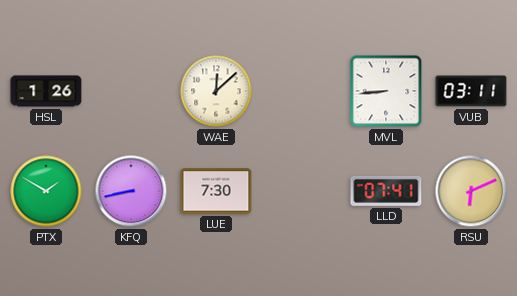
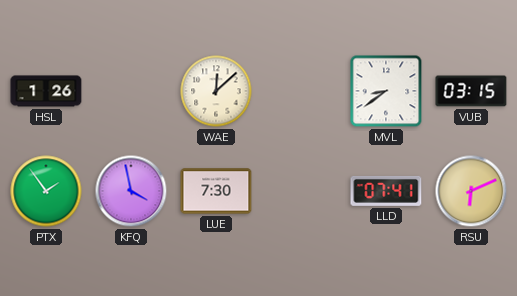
MVL: 8:44 -> 8:39
VUB: 03:11 -> 03:15
PTX: 1:50 -> 1:54
KFQ: 8:43 -> 3:58
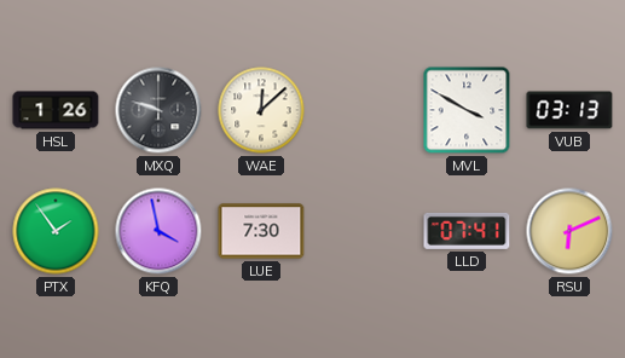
MXQ: none -> 9:48
MVL: 8:39 -> 3:50
VUB: 03:15 -> 03:13
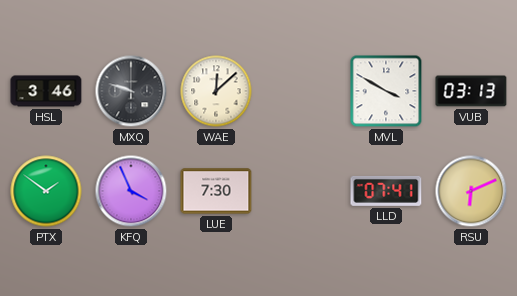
HSL: 1:26 -> 3:46
PTX: 1:54 -> 1:51
KFQ: 3:58 -> 3:56
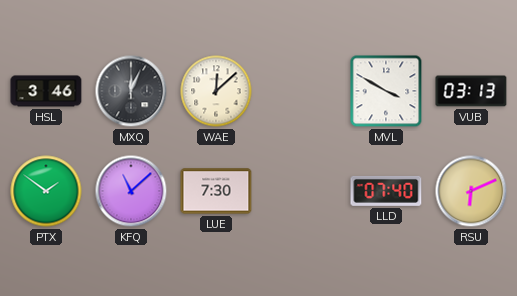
MXQ: 9:48 -> 12:04
KFQ: 3:56 -> 11:08
LLD: 07:41 -> 07:40
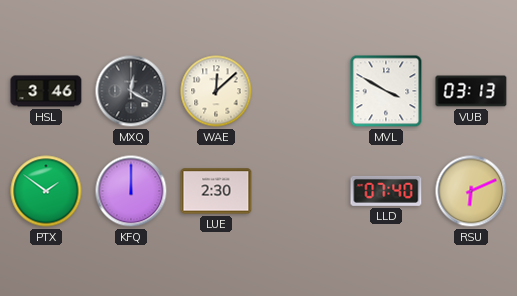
MXQ: 12:04 -> 12:20
KFQ: 11:08 -> 12:00
LUE: 7:30 -> 2:30
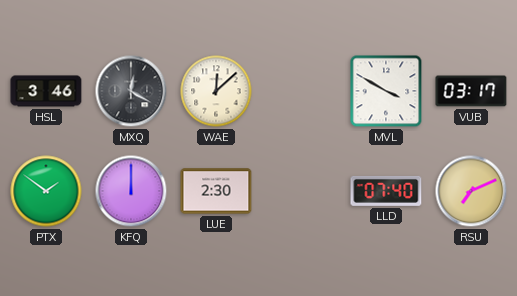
VUB: 03:13 -> 03:17
RSU: 6:11 -> 7:11
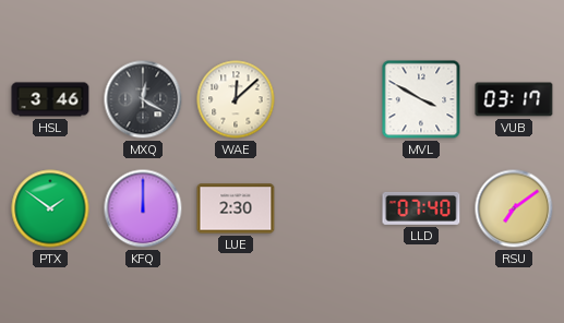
RSU: 7:11 -> 7:09
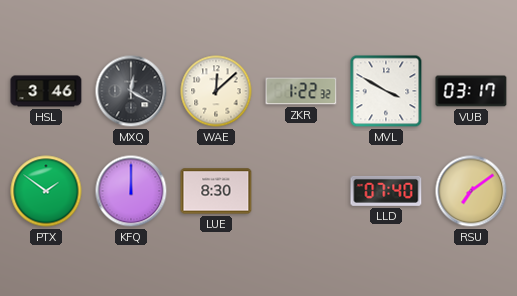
ZKR: none -> 1:22
LUE: 2:30 -> 8:30
